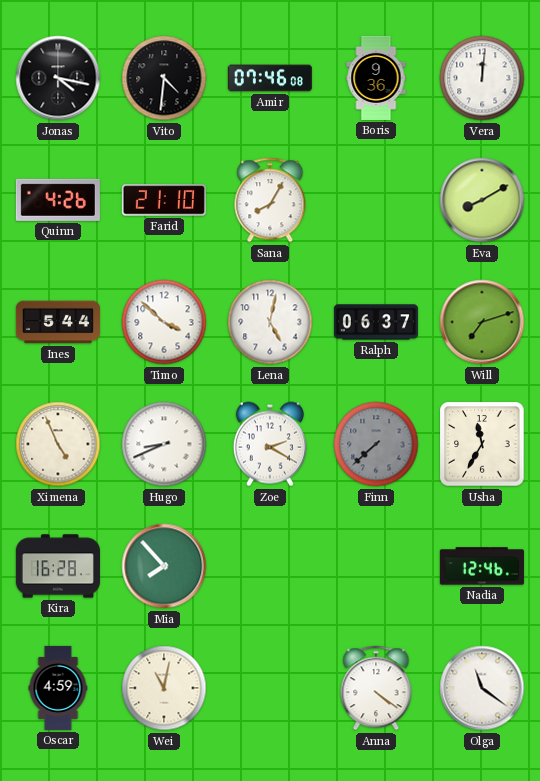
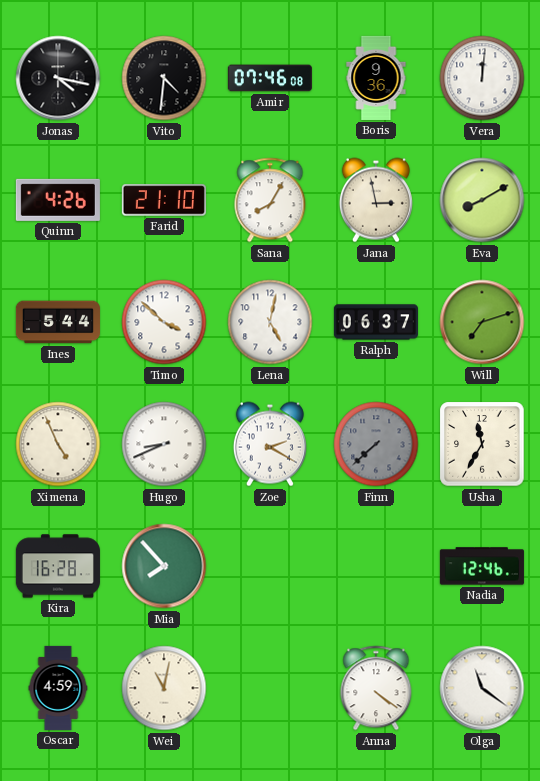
Jana: none -> 2:58
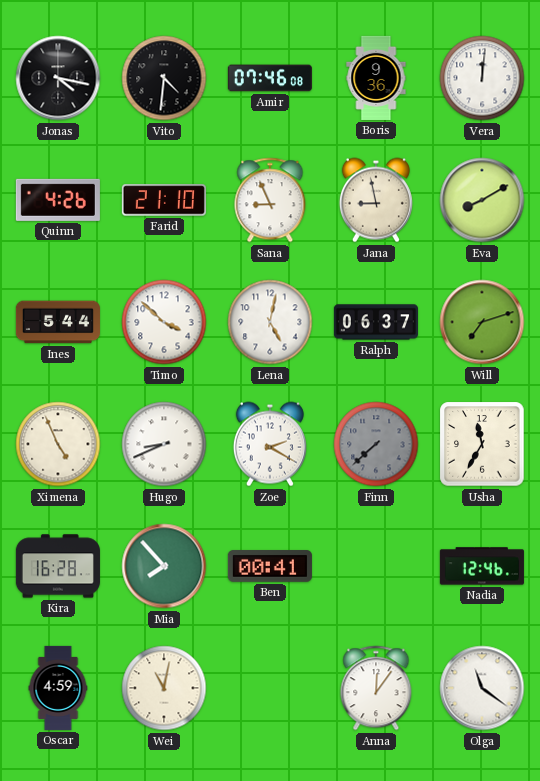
Sana: 8:05 -> 8:56
Jana: 2:58 -> 8:58
Ben: none -> 00:41
Anna: 4:21 -> 12:06
